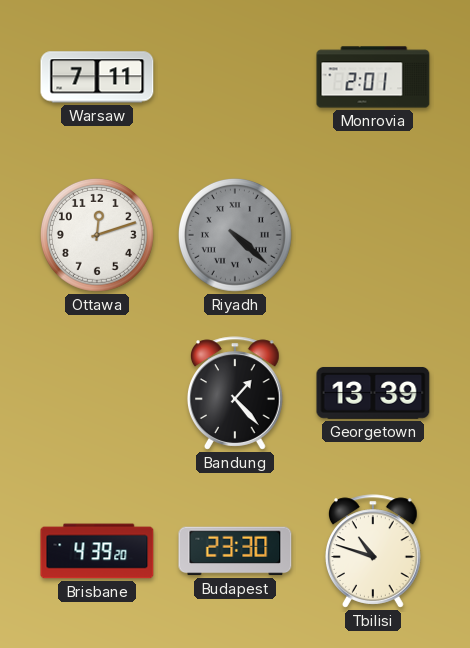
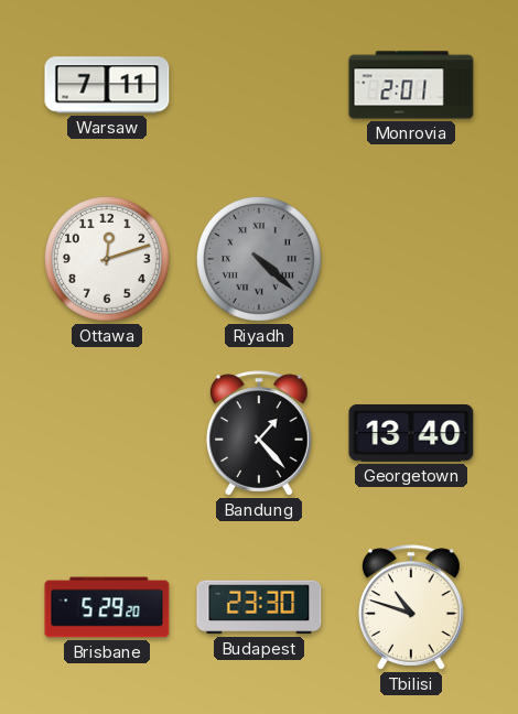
Georgetown: 13:39 -> 13:40
Brisbane: 4:39 -> 5:29
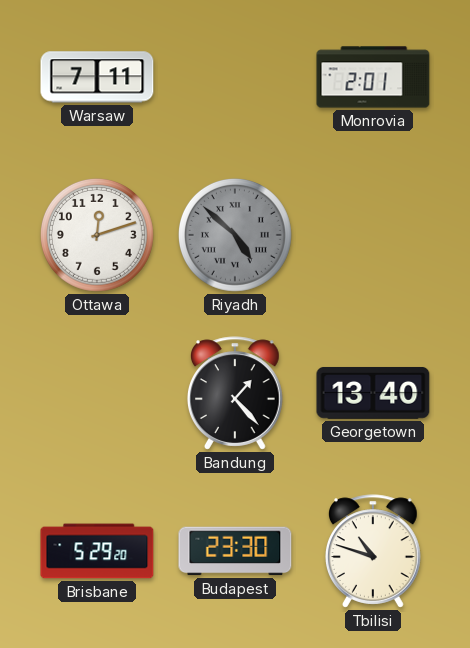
Riyadh: 4:22 -> 4:52
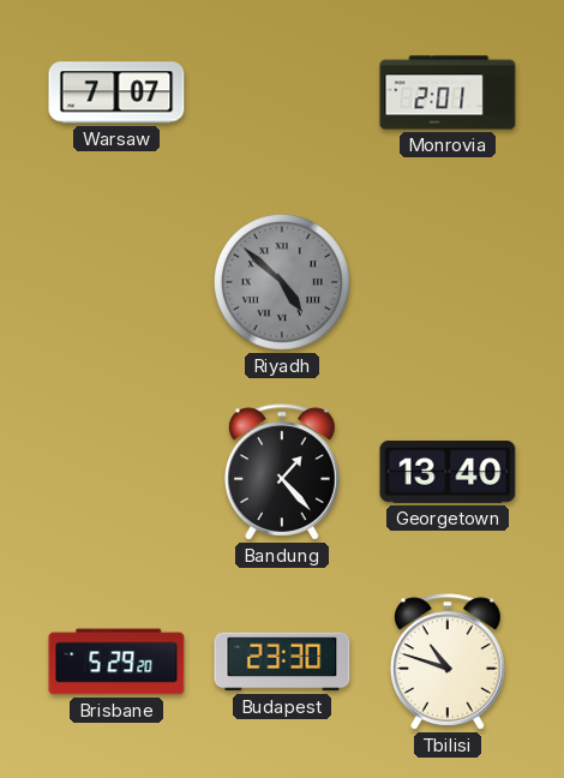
Warsaw: 7:11 -> 7:07
Ottawa: 12:12 -> none
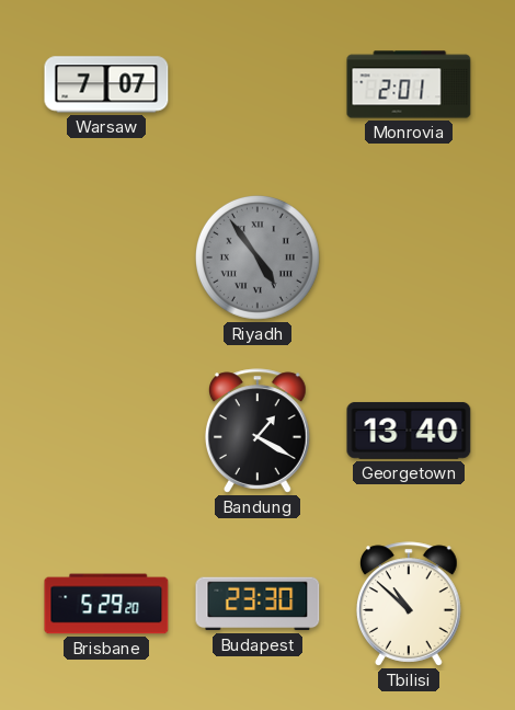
Riyadh: 4:52 -> 4:54
Bandung: 1:23 -> 1:20
Tbilisi: 10:48 -> 10:52
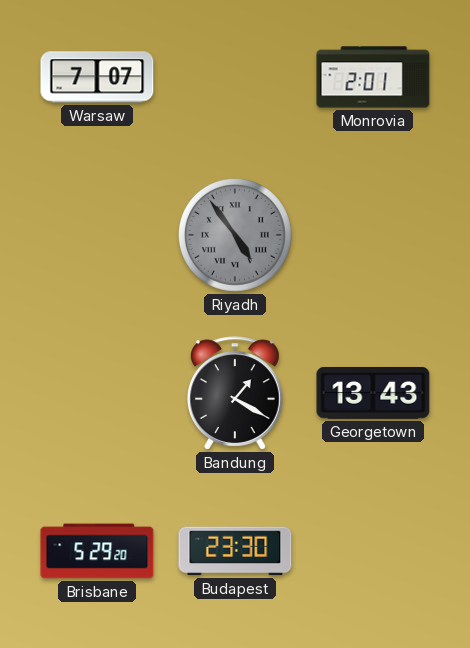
Georgetown: 13:40 -> 13:43
Tbilisi: 10:52 -> none
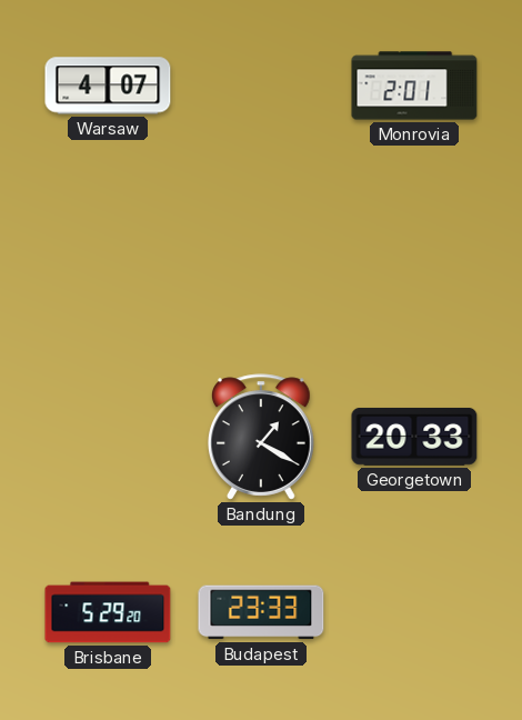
Warsaw: 7:07 -> 4:07
Riyadh: 4:54 -> none
Georgetown: 13:43 -> 20:33
Budapest: 23:30 -> 23:33
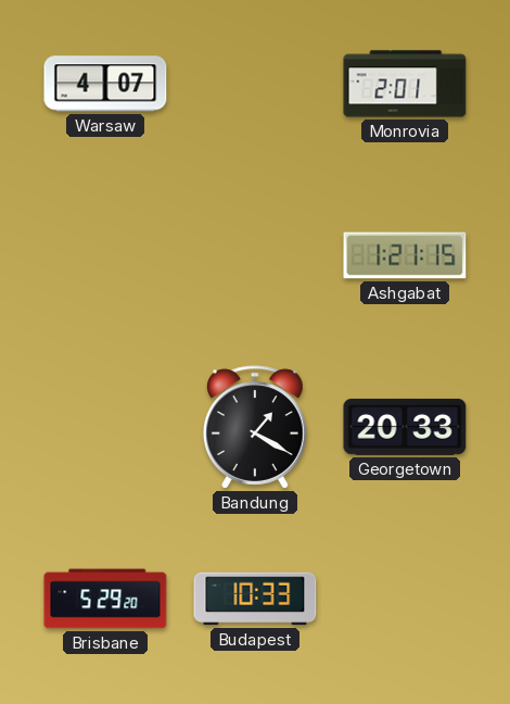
Ashgabat: none -> 1:21
Budapest: 23:33 -> 10:33
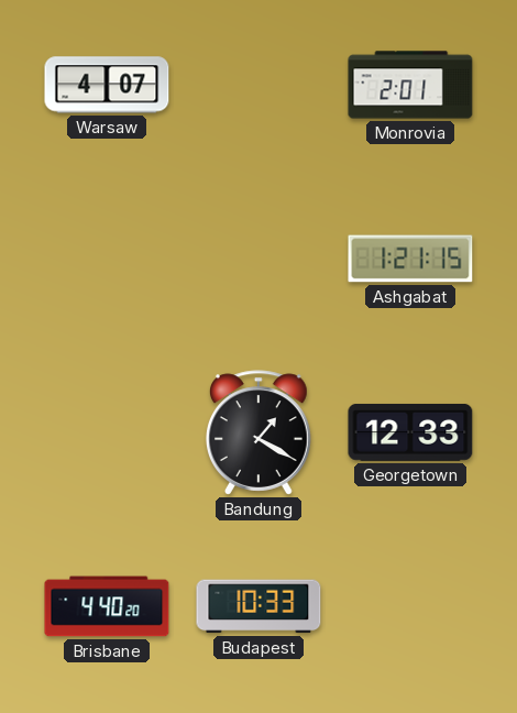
Georgetown: 20:33 -> 12:33
Brisbane: 5:29 -> 4:40
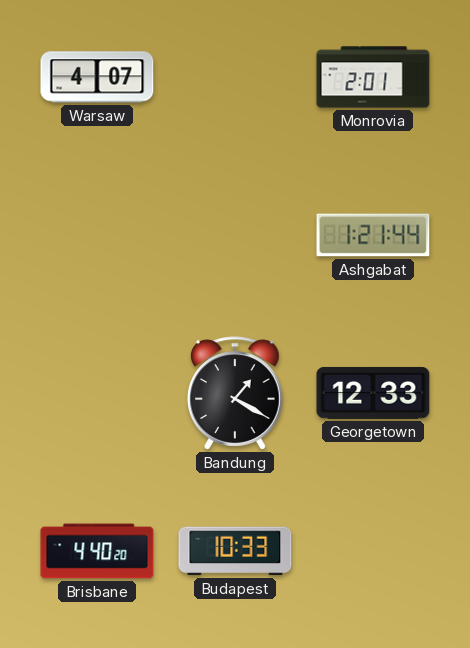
Ashgabat: 1:21:15 -> 1:21:44
